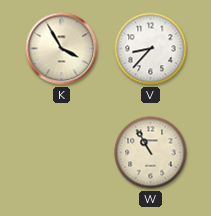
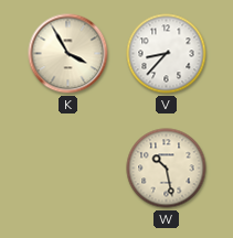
W: 10:55 -> 10:28
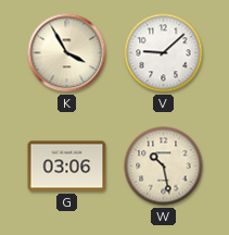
V: 8:37 -> 9:08
G: none -> 03:06
